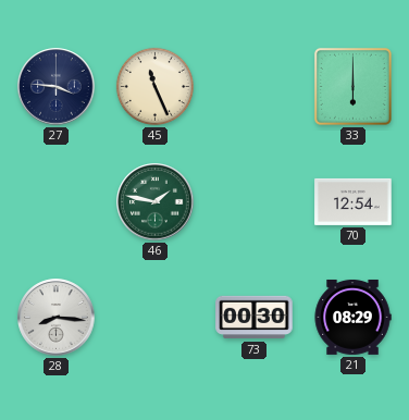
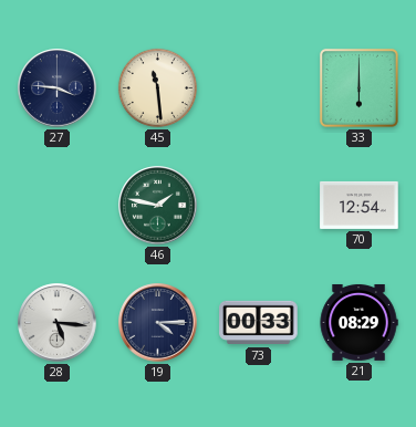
45: 11:26 -> 11:29
28: 8:16 -> 5:16
19: none -> 4:15
73: 00:30 -> 00:33
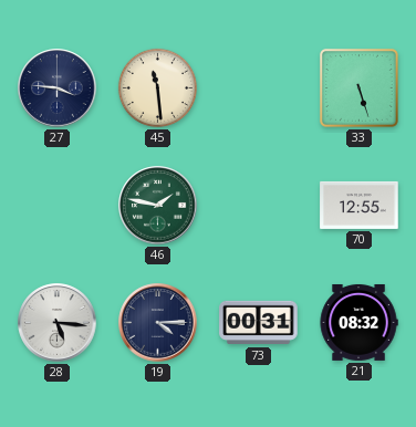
33: 6:00 -> 5:27
70: 12:54 -> 12:55
73: 00:33 -> 00:31
21: 08:29 -> 08:32
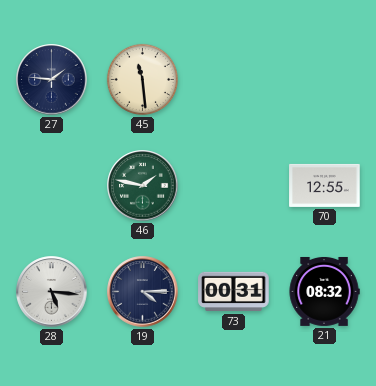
27: 3:46 -> 1:46
33: 5:27 -> none
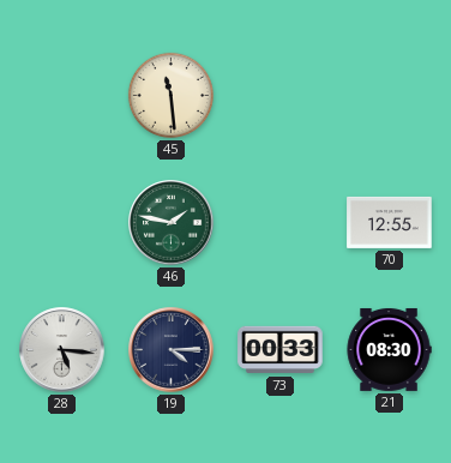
27: 1:46 -> none
73: 00:31 -> 00:33
21: 08:32 -> 08:30
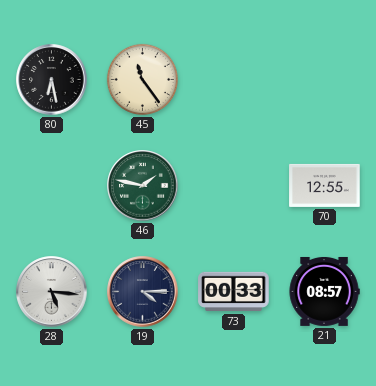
80: none -> 6:28
45: 11:29 -> 11:24
21: 08:30 -> 08:57
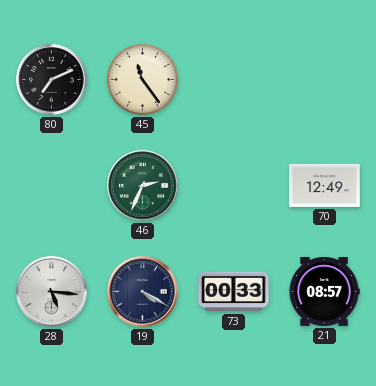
80: 6:28 -> 7:11
46: 1:47 -> 2:34
70: 12:55 -> 12:49
19: 4:15 -> 4:20
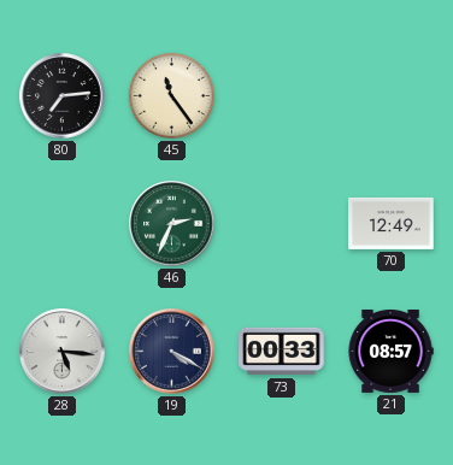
80: 7:11 -> 7:14
